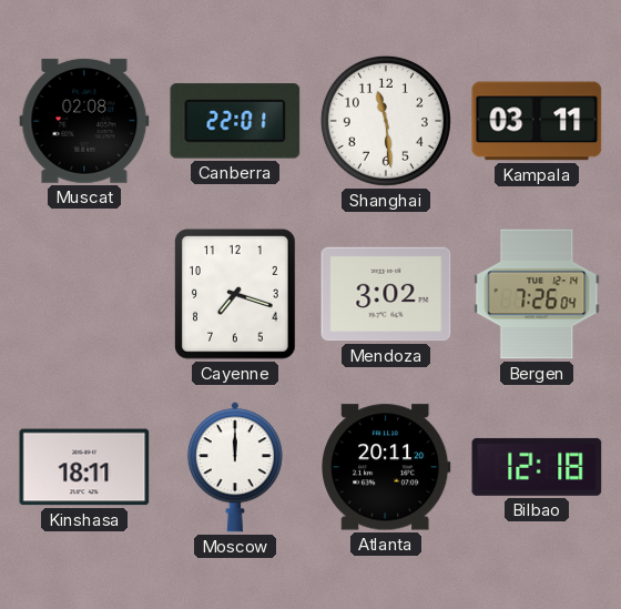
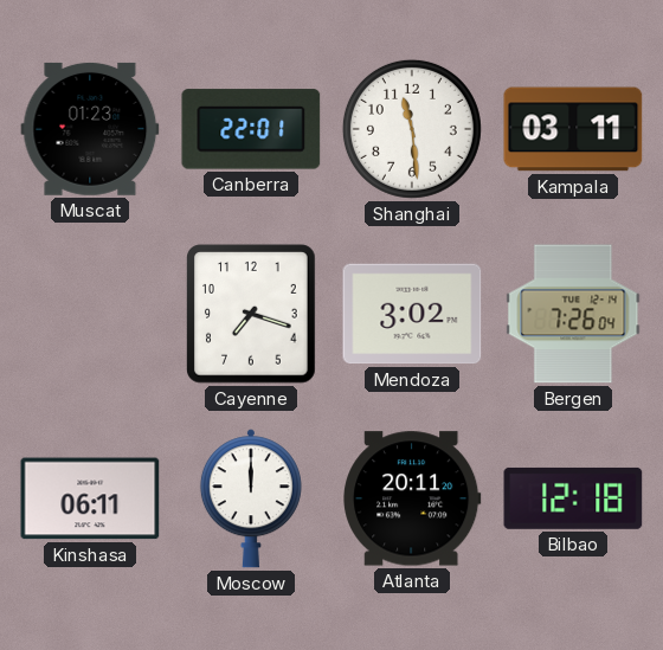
Muscat: 02:08 -> 01:23
Kinshasa: 18:11 -> 06:11
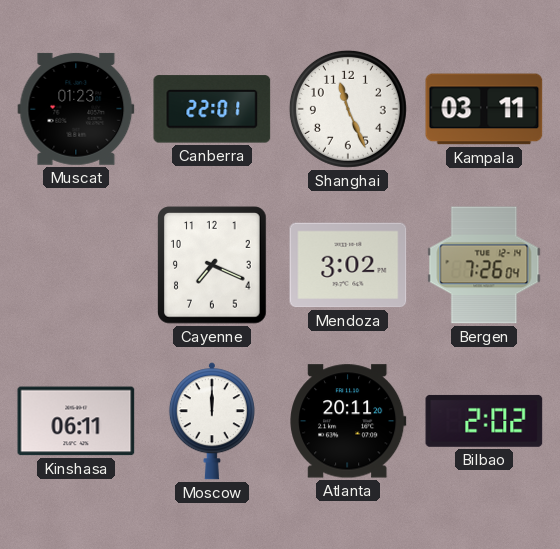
Shanghai: 11:29 -> 11:26
Cayenne: 7:18 -> 7:19
Bilbao: 12:18 -> 2:02
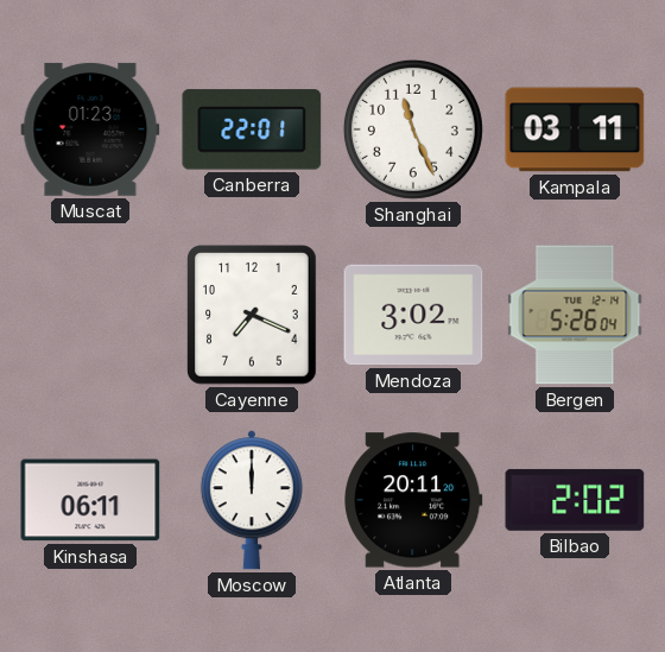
Bergen: 7:26 -> 5:26
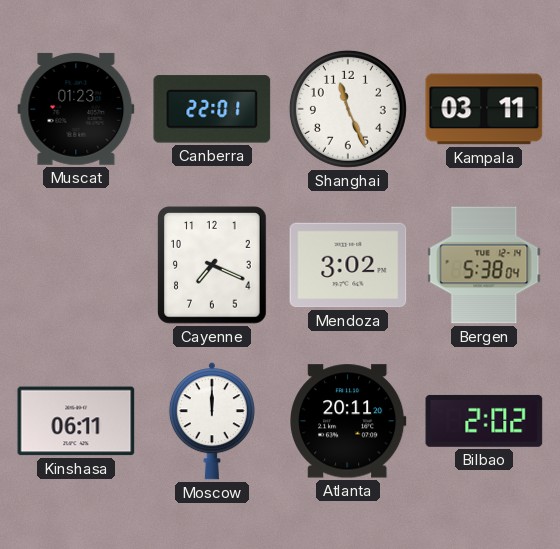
Bergen: 5:26 -> 5:38
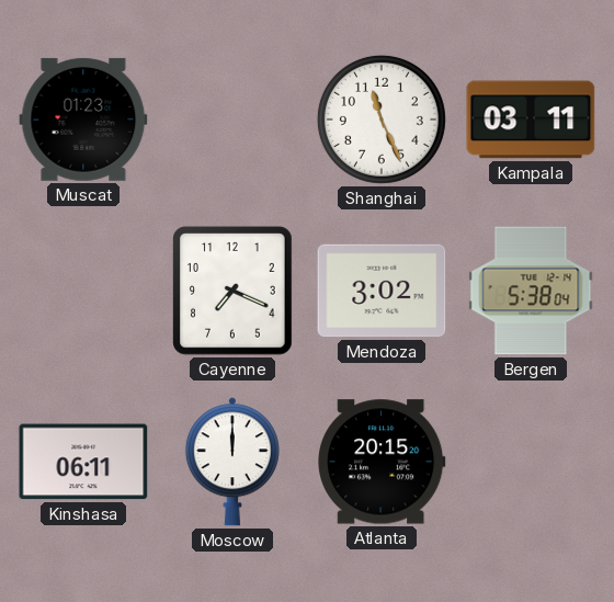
Canberra: 22:01 -> none
Atlanta: 20:11 -> 20:15
Bilbao: 2:02 -> none
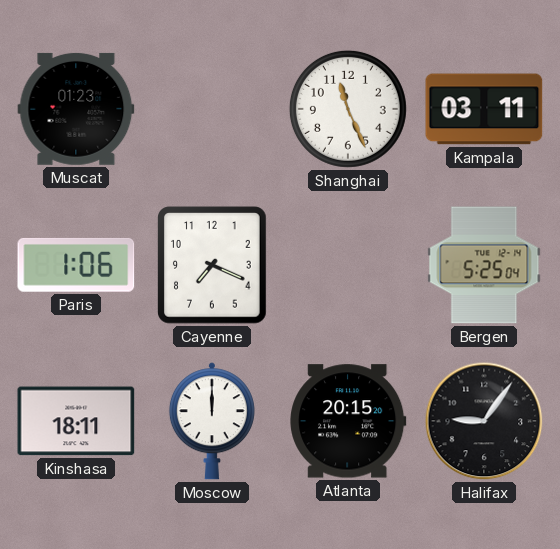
Paris: none -> 1:06
Mendoza: 3:02 -> none
Bergen: 5:38 -> 5:25
Kinshasa: 06:11 -> 18:11
Halifax: none -> 9:06
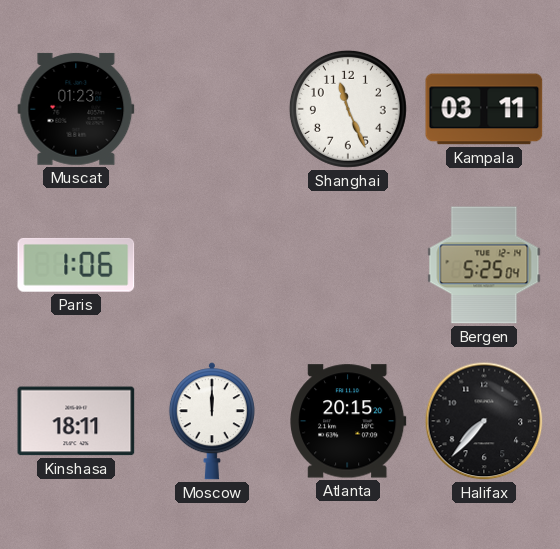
Cayenne: 7:19 -> none
Halifax: 9:06 -> 7:37
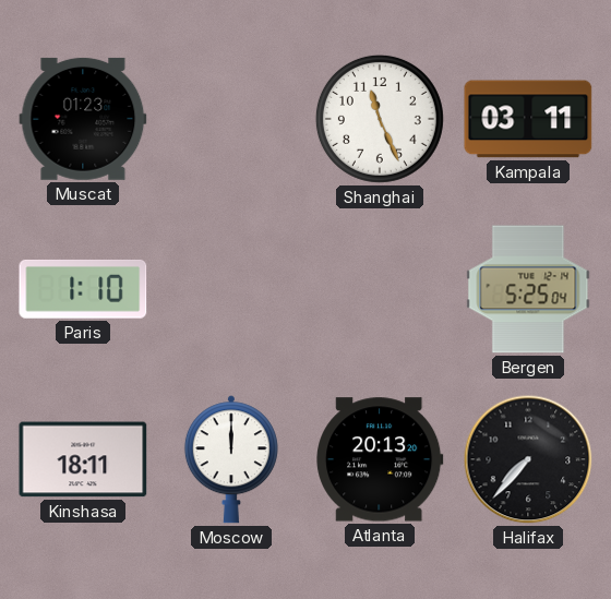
Paris: 1:06 -> 1:10
Atlanta: 20:15 -> 20:13
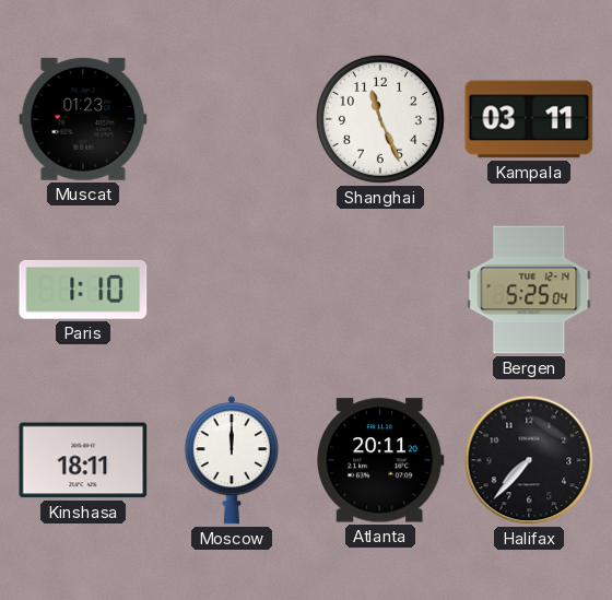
Atlanta: 20:13 -> 20:11
